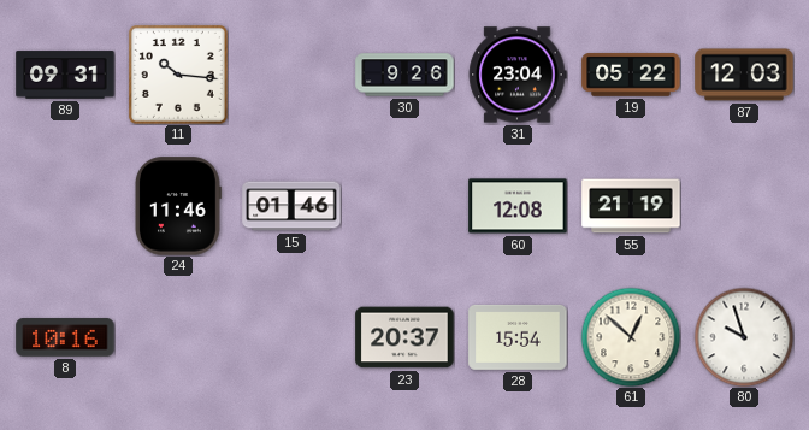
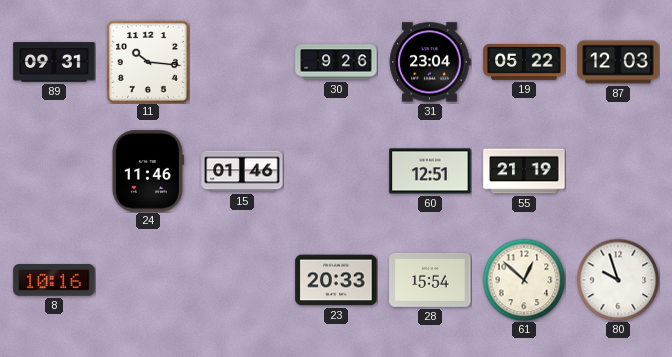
60: 12:08 -> 12:51
23: 20:37 -> 20:33
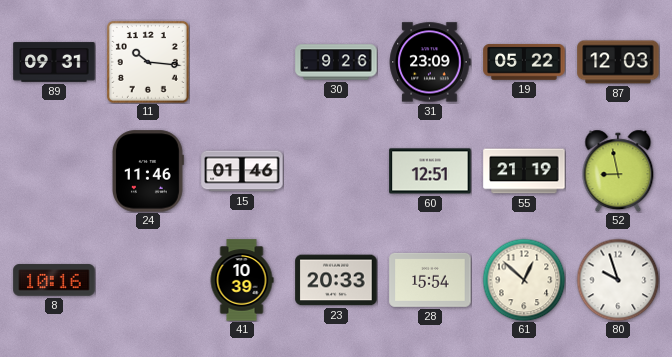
31: 23:04 -> 23:09
52: none -> 8:58
41: none -> 10:39
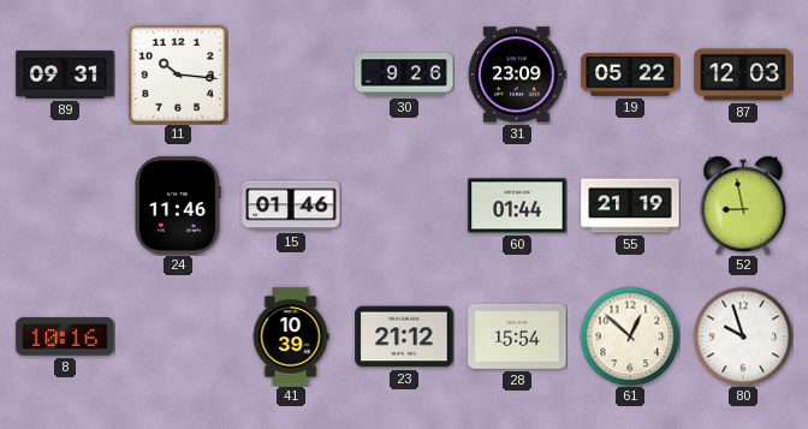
60: 12:51 -> 01:44
23: 20:33 -> 21:12
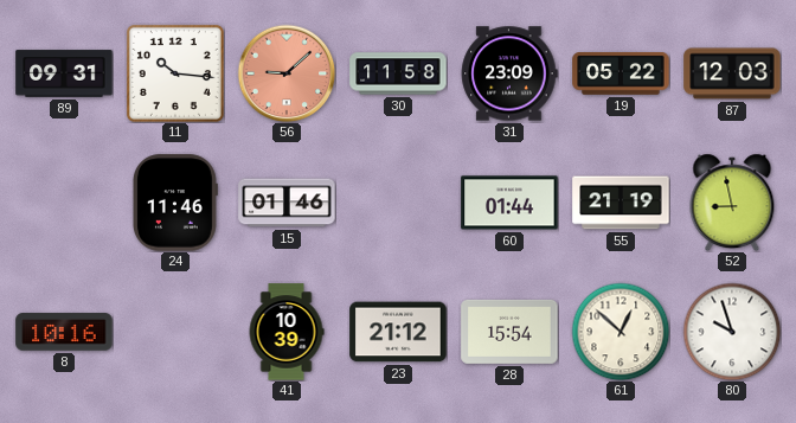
56: none -> 9:08
30: 9:26 -> 11:58
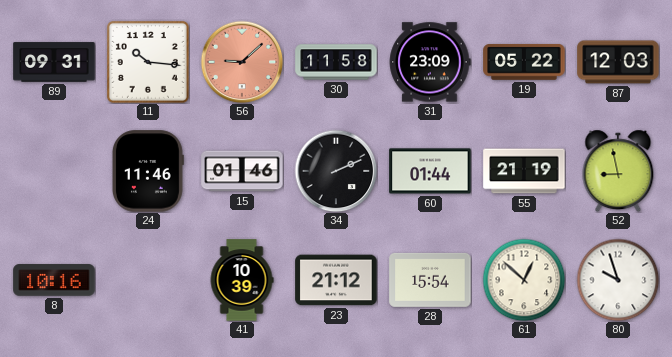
34: none -> 2:11
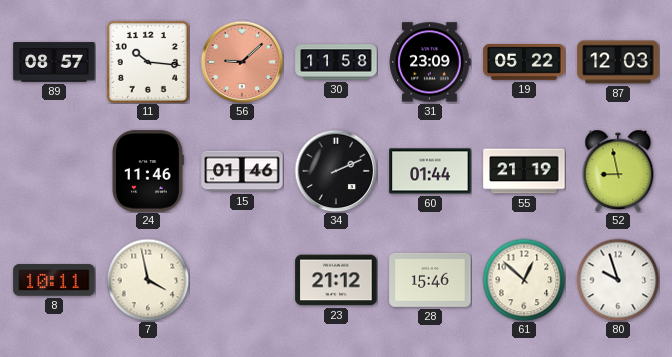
89: 09:31 -> 08:57
8: 10:16 -> 10:11
7: none -> 3:58
41: 10:39 -> none
28: 15:54 -> 15:46
